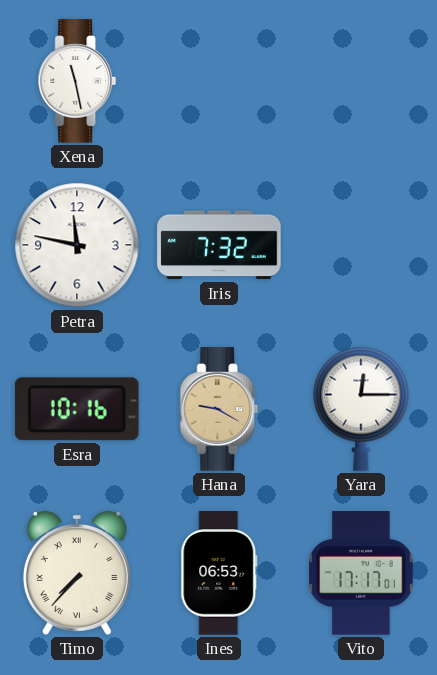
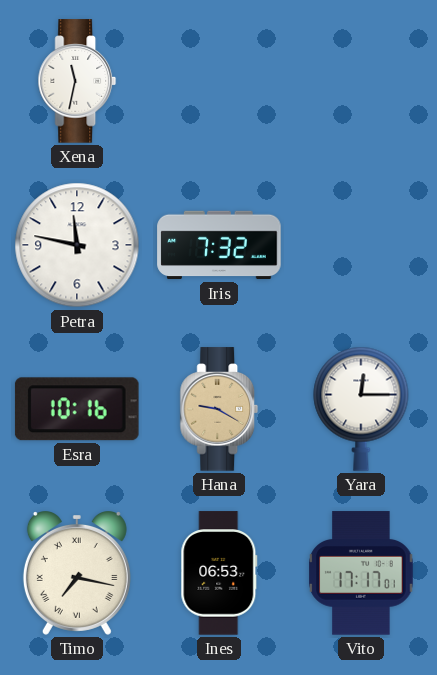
Xena: 11:28 -> 11:32
Timo: 7:37 -> 7:17
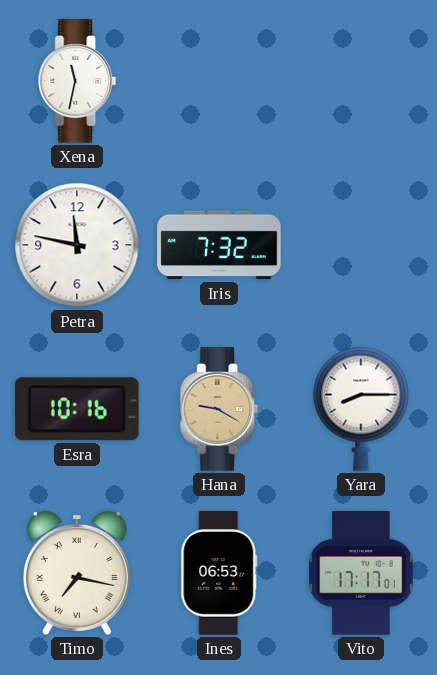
Yara: 12:15 -> 8:15
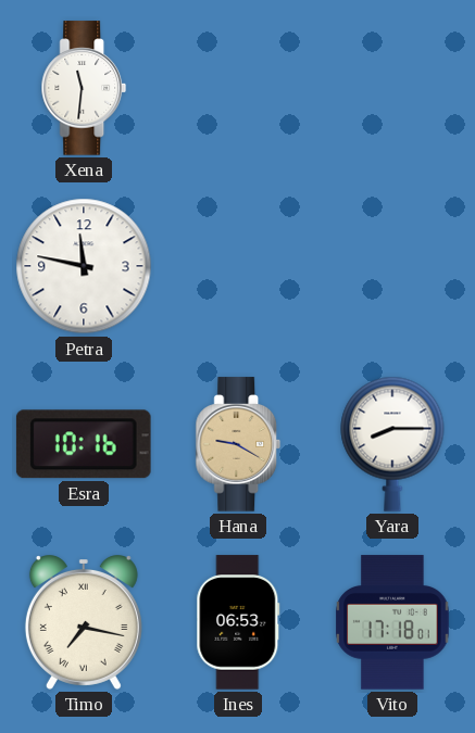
Xena: 11:32 -> 11:31
Iris: 7:32 -> none
Vito: 17:17 -> 17:18
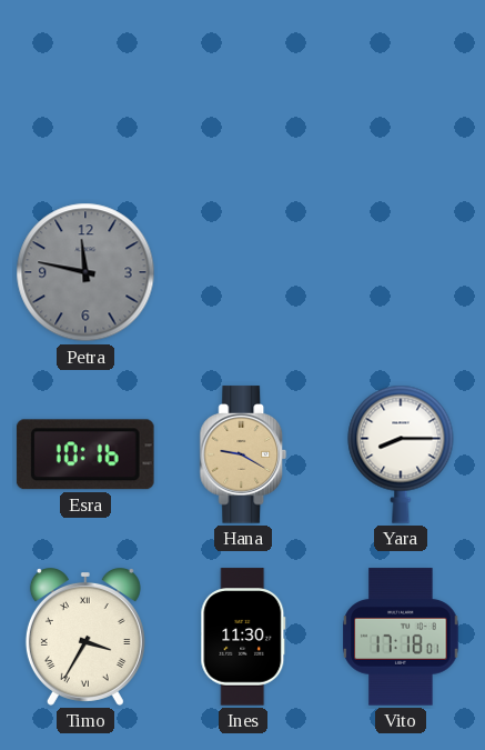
Xena: 11:31 -> none
Petra dial: white -> grey
Timo: 7:17 -> 3:35
Ines: 06:53 -> 11:30
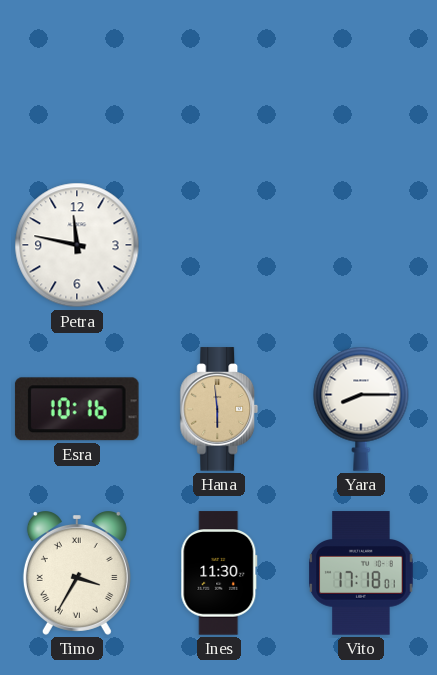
Petra dial: grey -> white
Hana: 9:20 -> 5:59
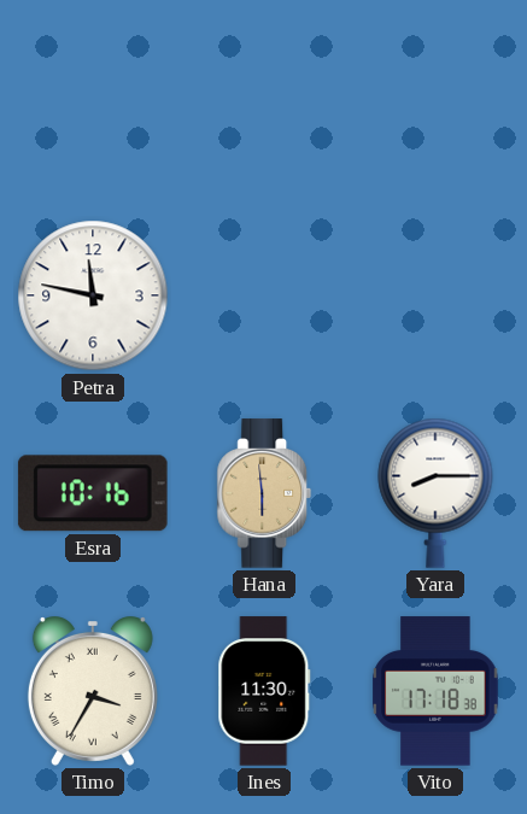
Vito: 17:18:01 -> 17:18:38
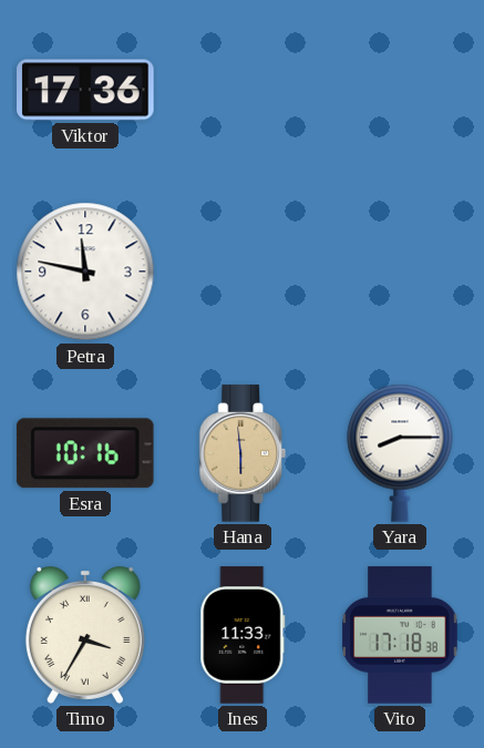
Viktor: none -> 17:36
Ines: 11:30 -> 11:33
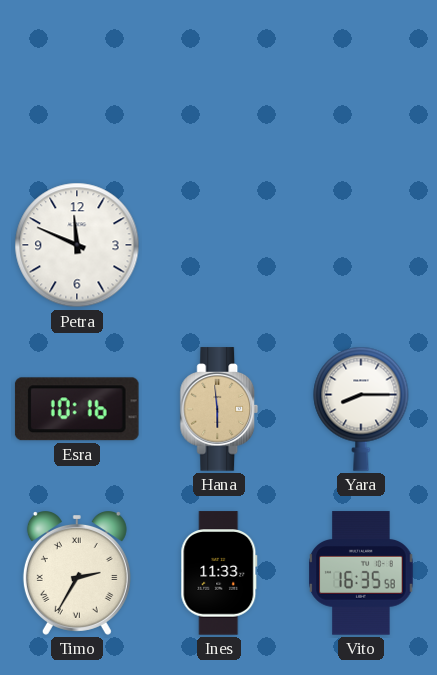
Viktor: 17:36 -> none
Petra: 11:47 -> 11:49
Timo: 3:35 -> 2:35
Vito: 17:18 -> 16:35
